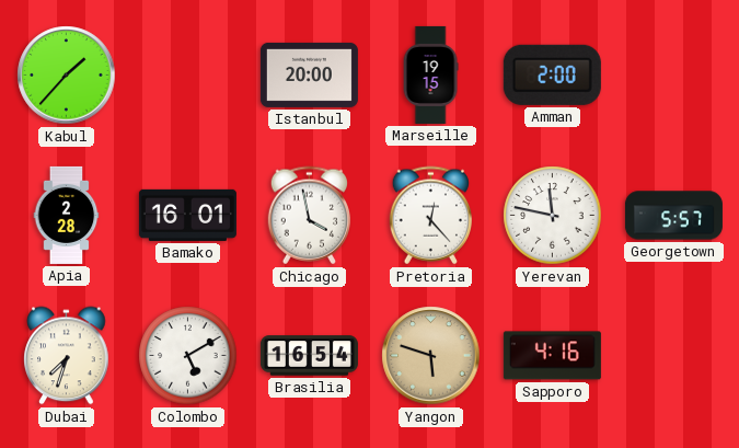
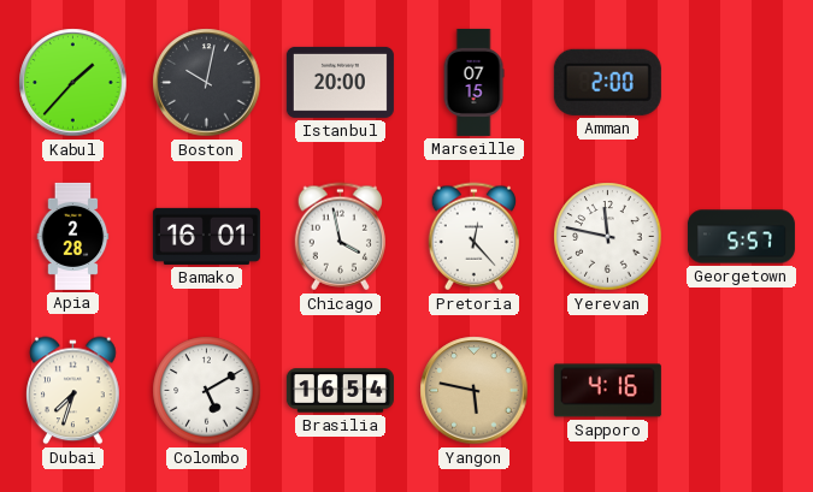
Boston: none -> 10:02
Marseille: 19:15 -> 07:15
Yangon: 5:48 -> 5:47
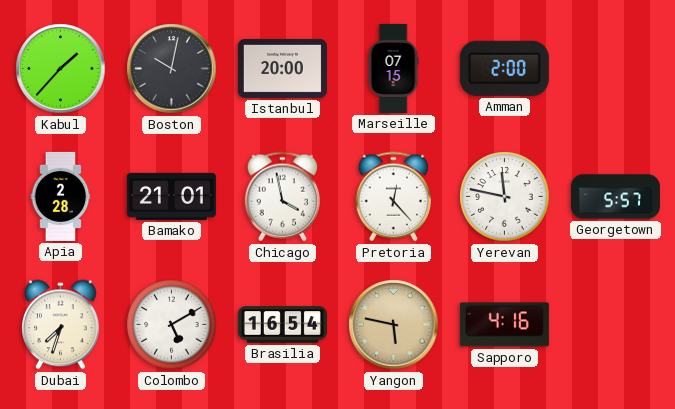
Bamako: 16:01 -> 21:01
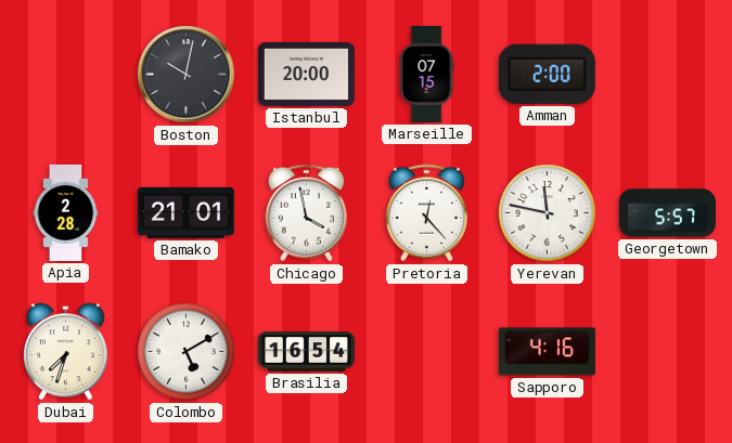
Kabul: 1:37 -> none
Yangon: 5:47 -> none
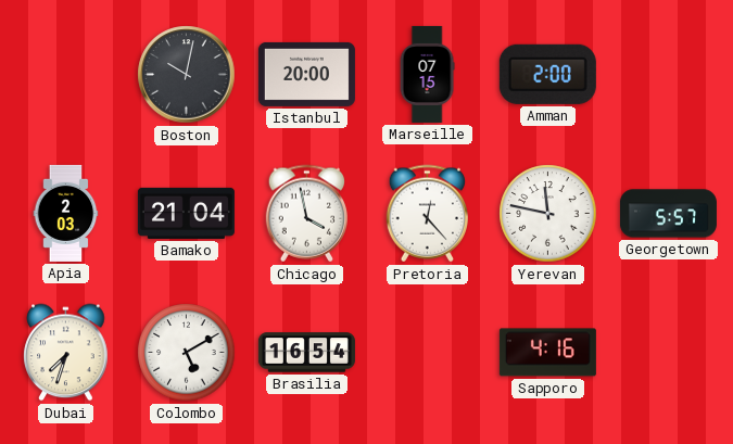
Apia: 2:28 -> 2:03
Bamako: 21:01 -> 21:04
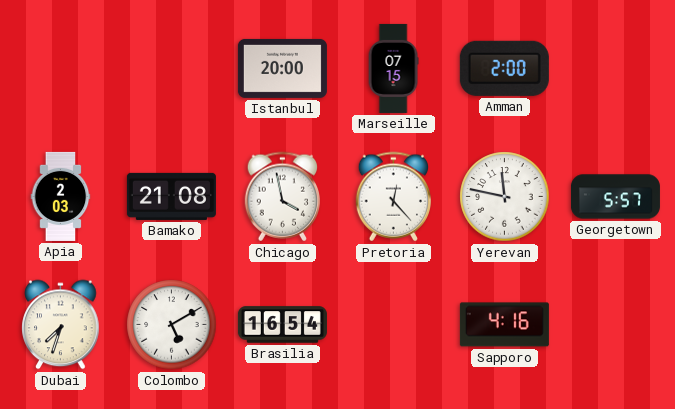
Boston: 10:02 -> none
Bamako: 21:04 -> 21:08
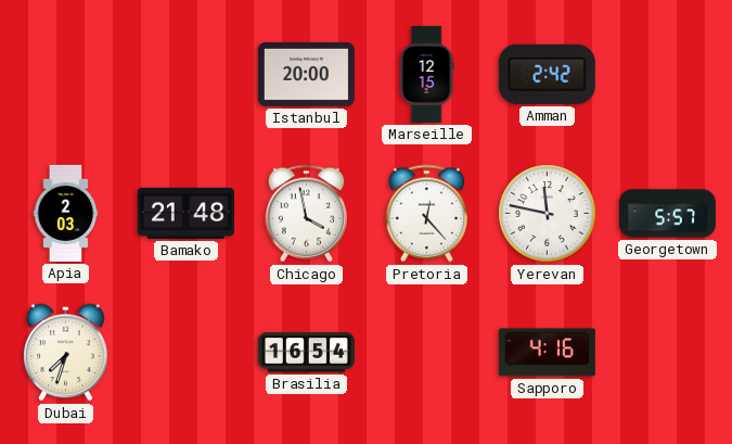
Marseille: 07:15 -> 12:15
Amman: 2:00 -> 2:42
Bamako: 21:08 -> 21:48
Colombo: 5:10 -> none
